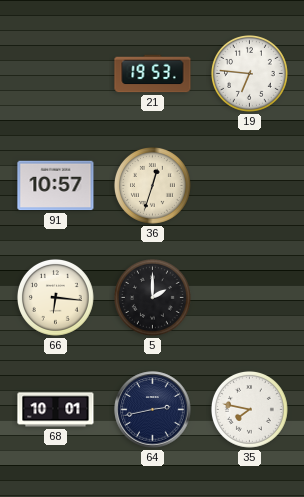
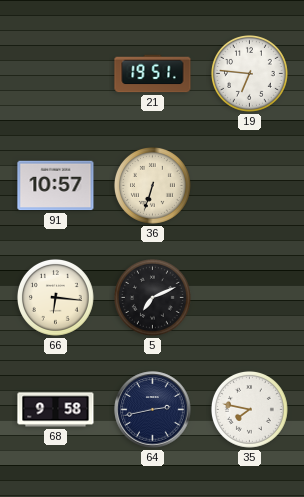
21: 19:53 -> 19:51
36: 12:33 -> 6:33
5: 2:00 -> 7:11
68: 10:01 -> 9:58
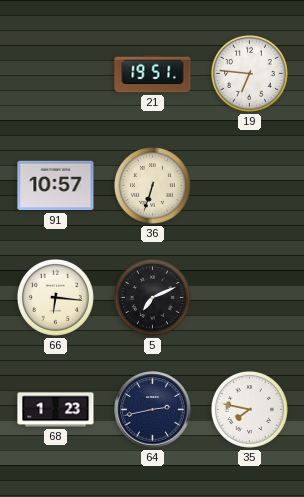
68: 9:58 -> 1:23
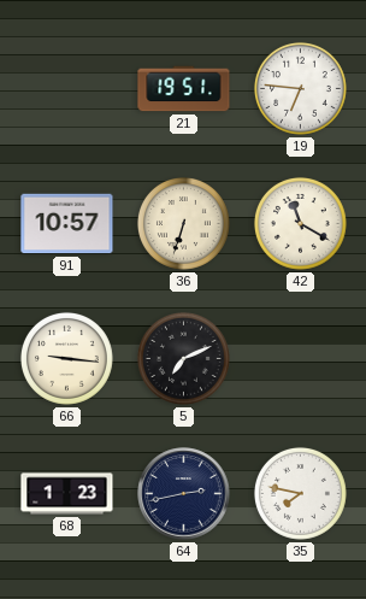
42: none -> 11:20
66: 6:16 -> 9:16
